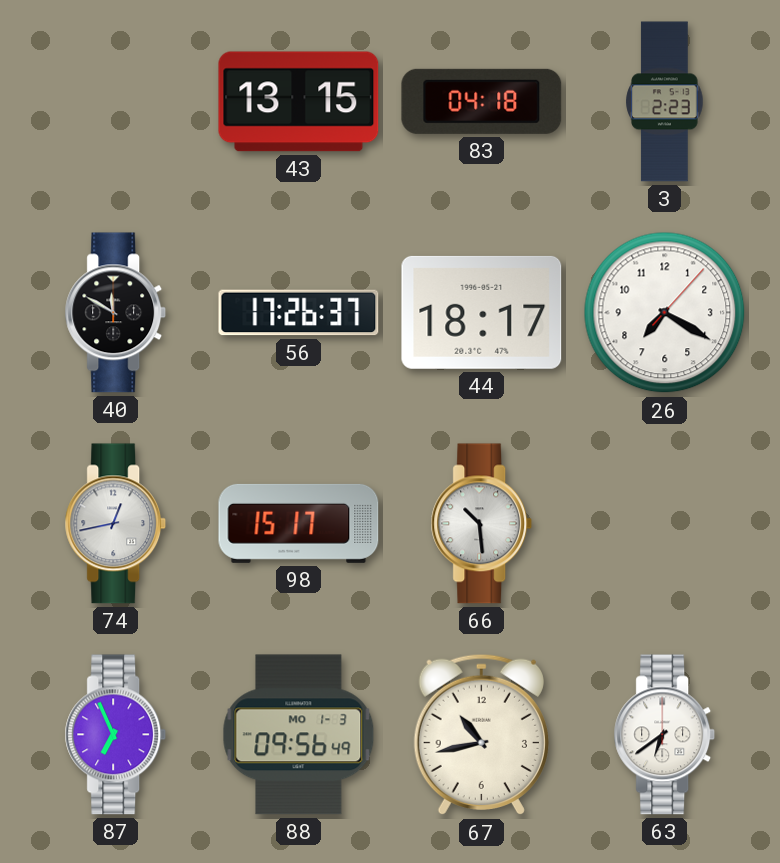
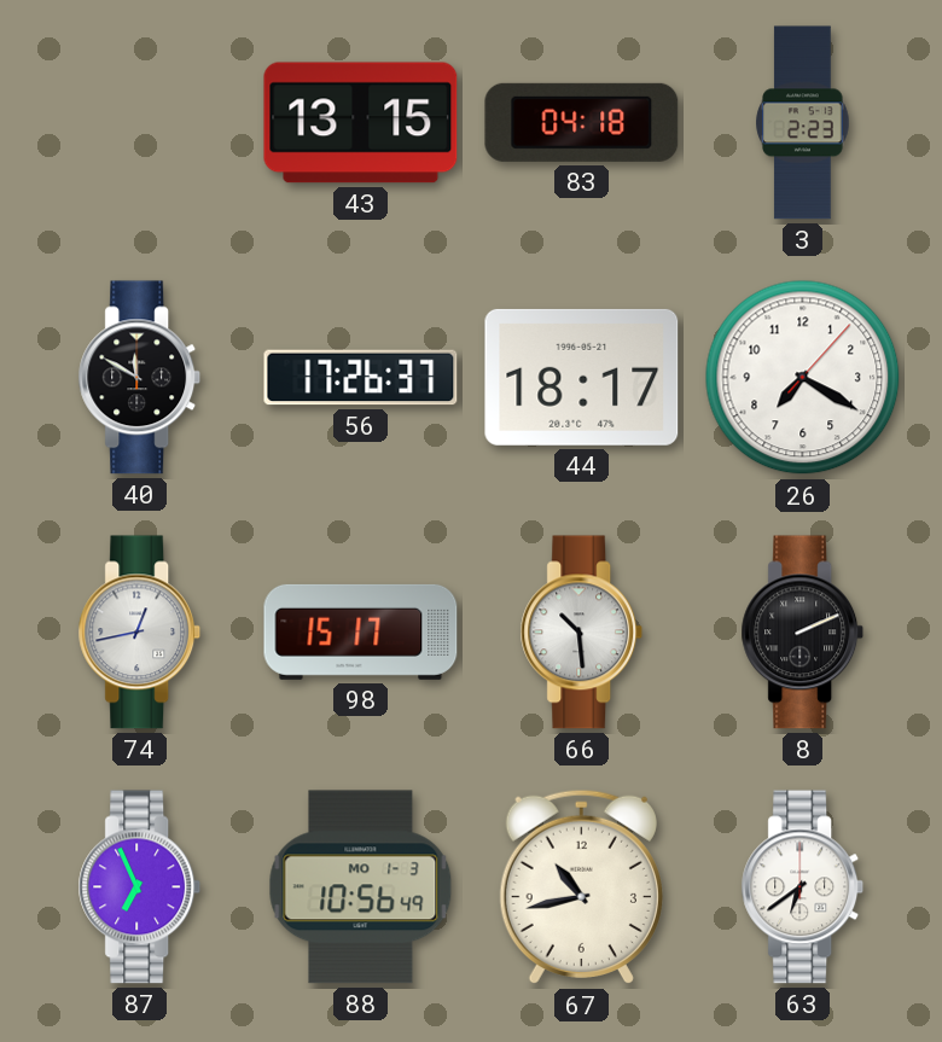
8: none -> 2:11
88: 09:56 -> 10:56
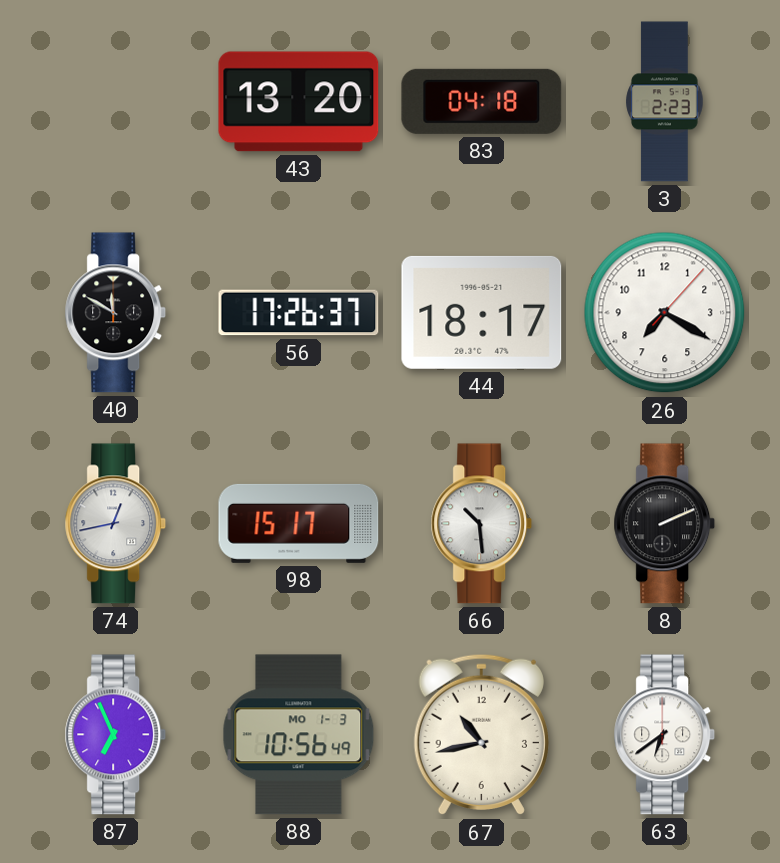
43: 13:15 -> 13:20
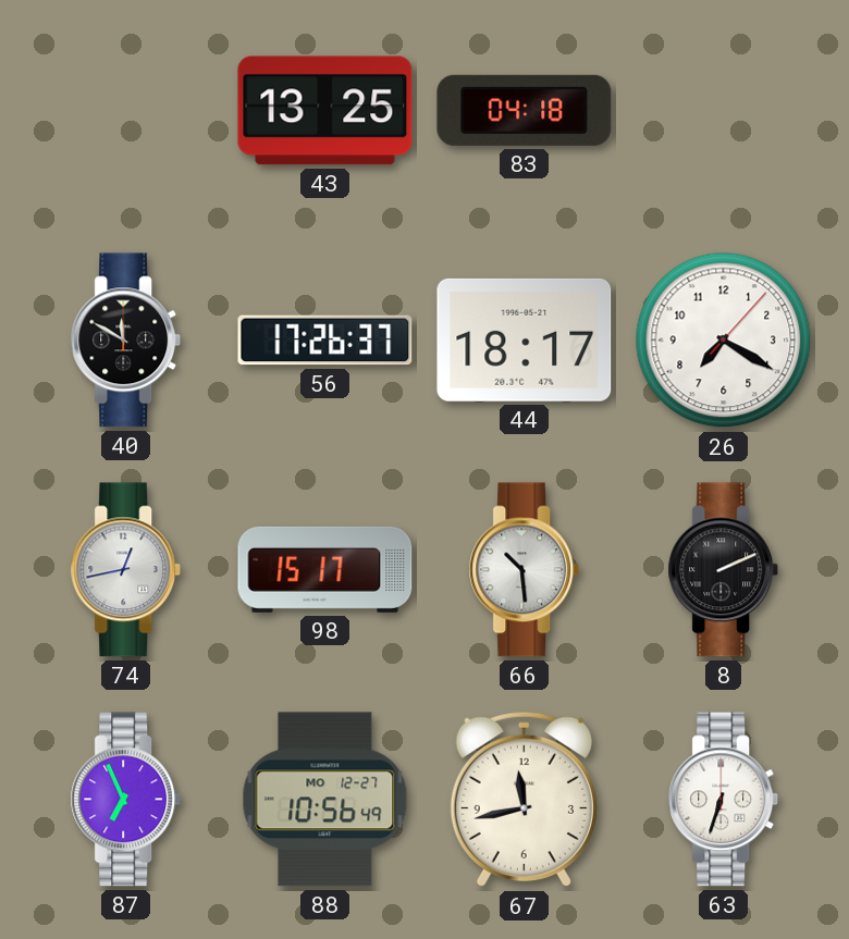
43: 13:20 -> 13:25
3: 2:23 -> none
88 date: MO 1-3 -> MO 12-27
67: 10:43 -> 11:43
63: 6:39 -> 6:33
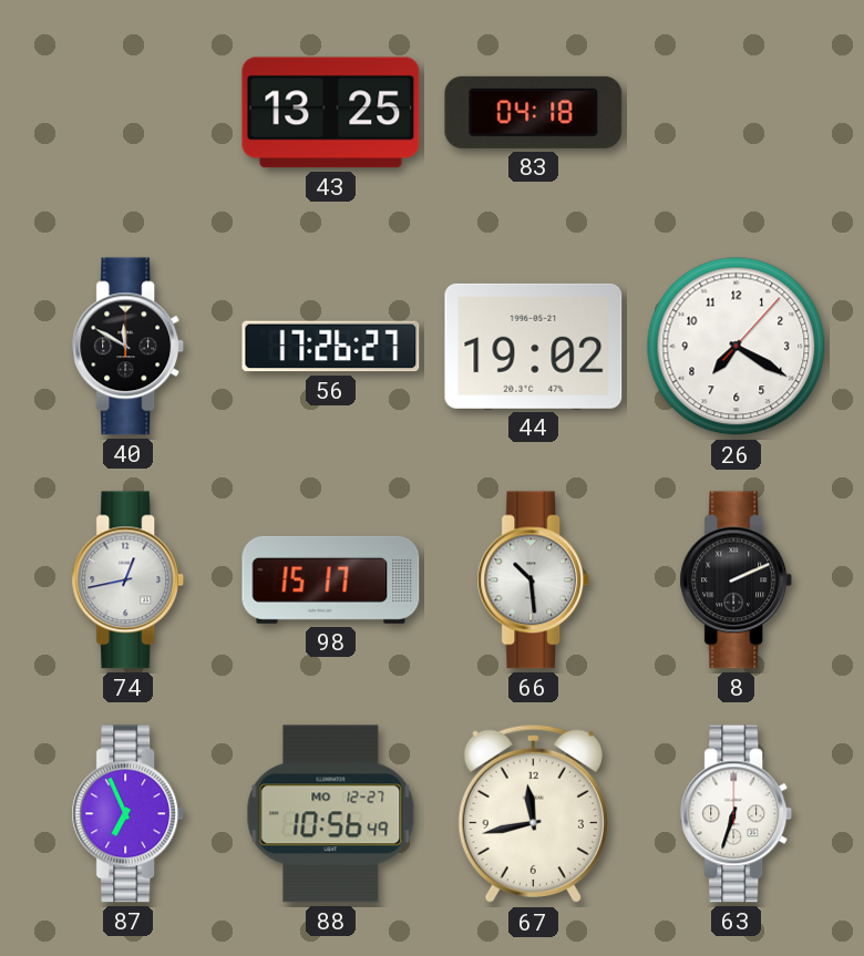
56: 17:26:37 -> 17:26:27
44: 18:17 -> 19:02
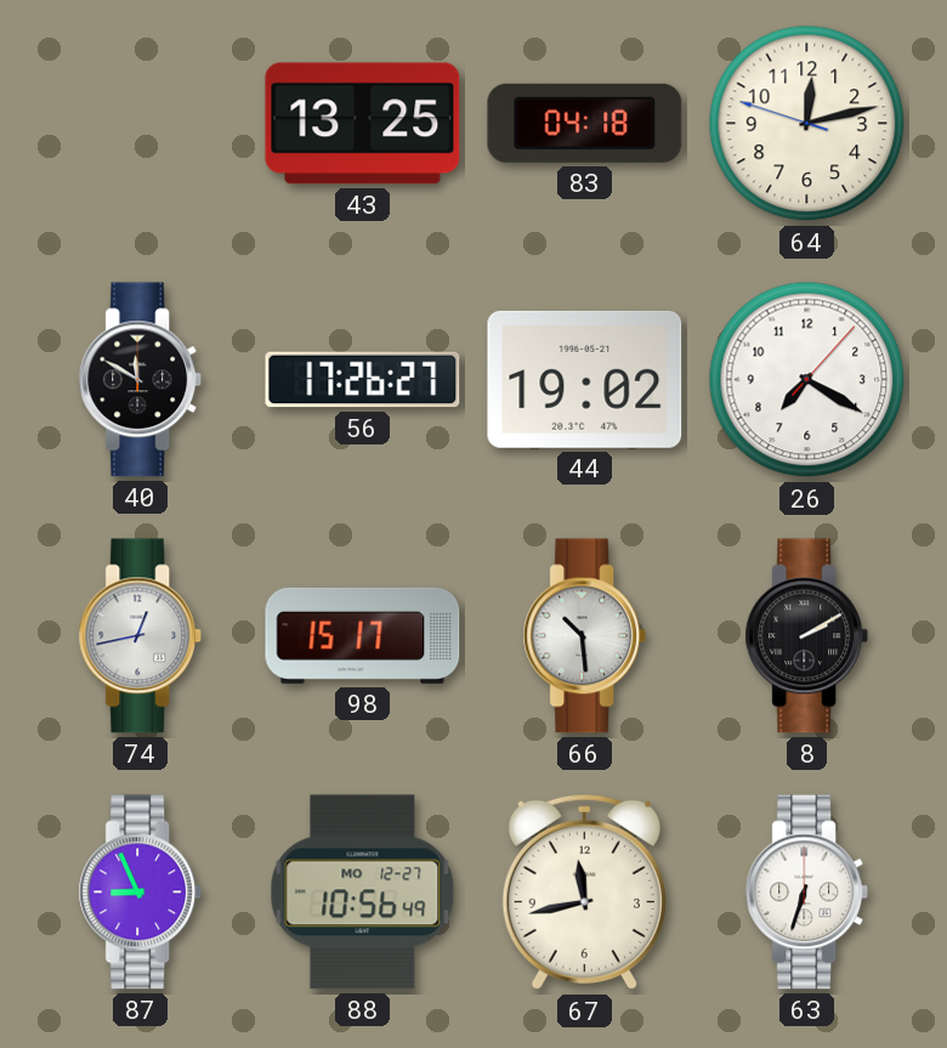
64: none -> 12:12
8: 2:11 -> 2:10
87: 6:56 -> 8:56
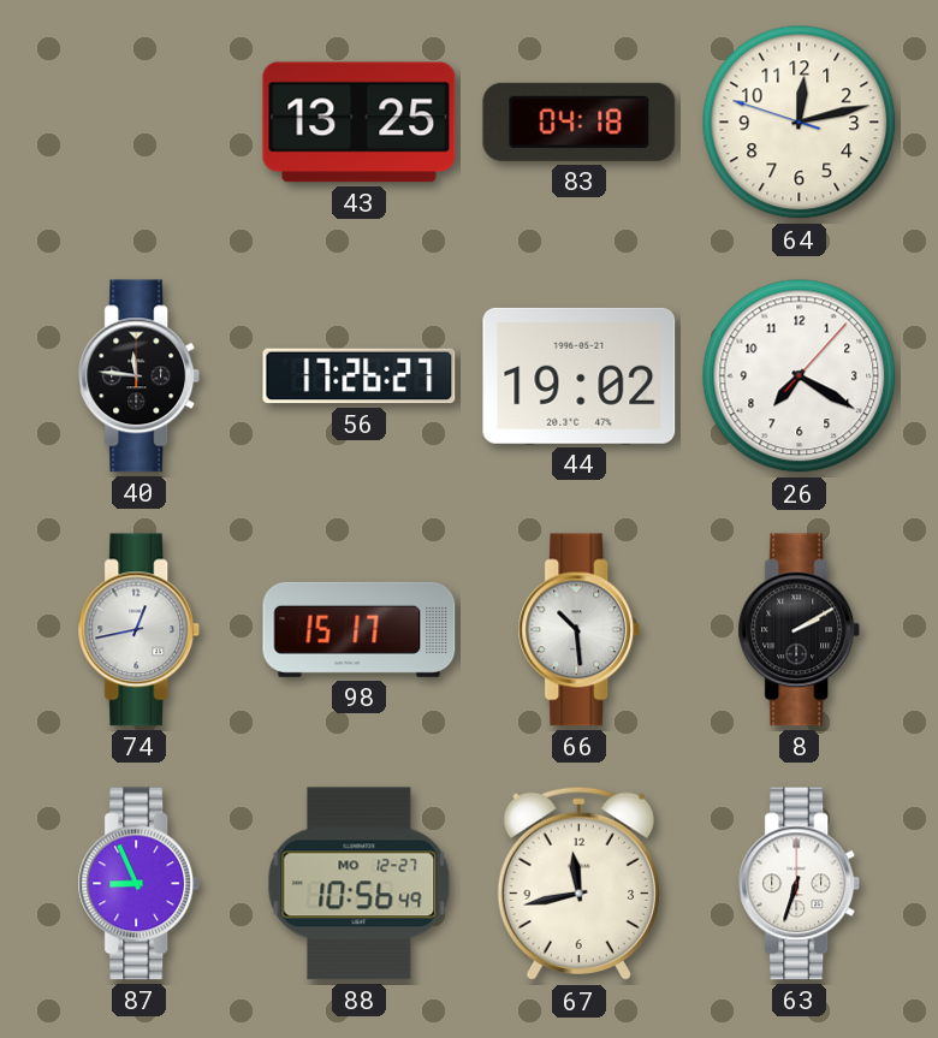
40: 11:50 -> 11:46
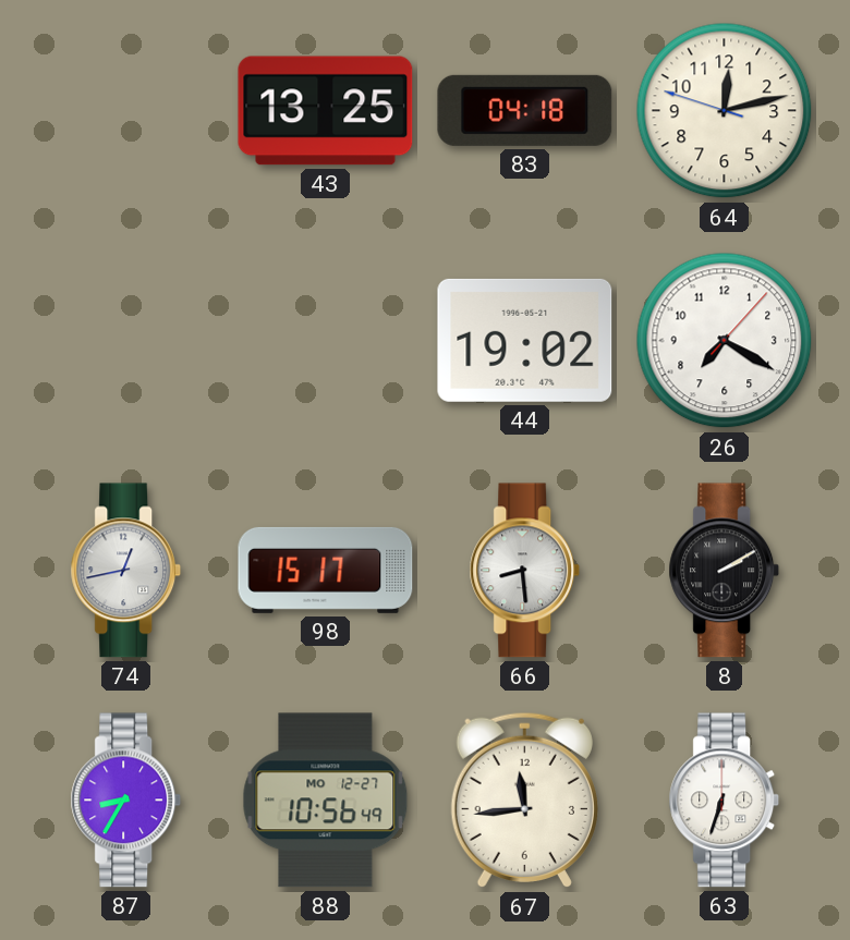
40: 11:46 -> none
56: 17:26 -> none
66: 10:29 -> 8:29
87: 8:56 -> 8:35
67: 11:43 -> 11:44
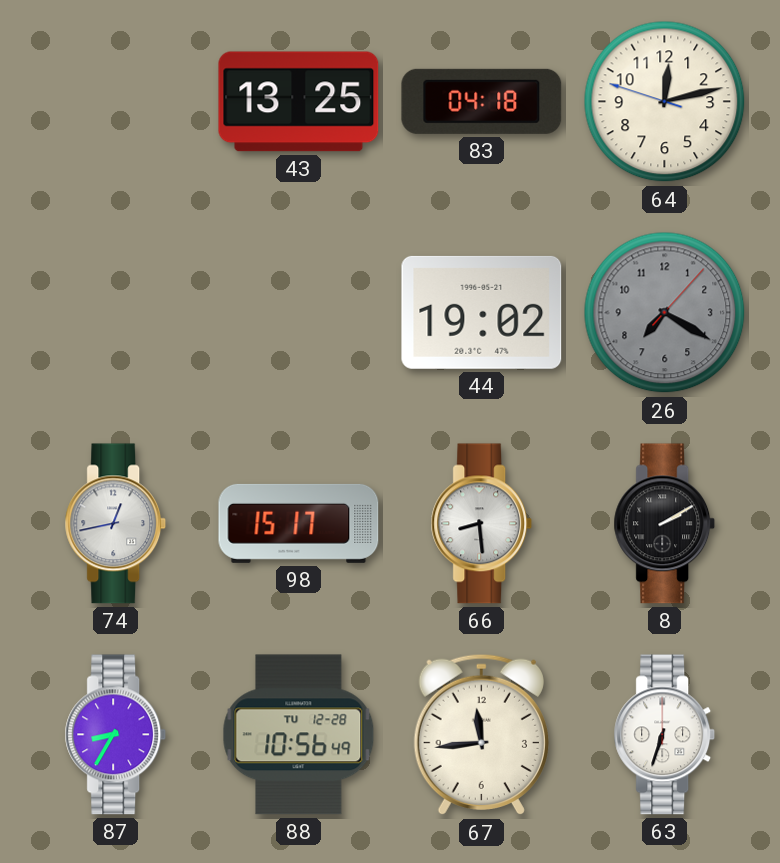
26 dial: white -> grey
88 date: MO 12-27 -> TU 12-28
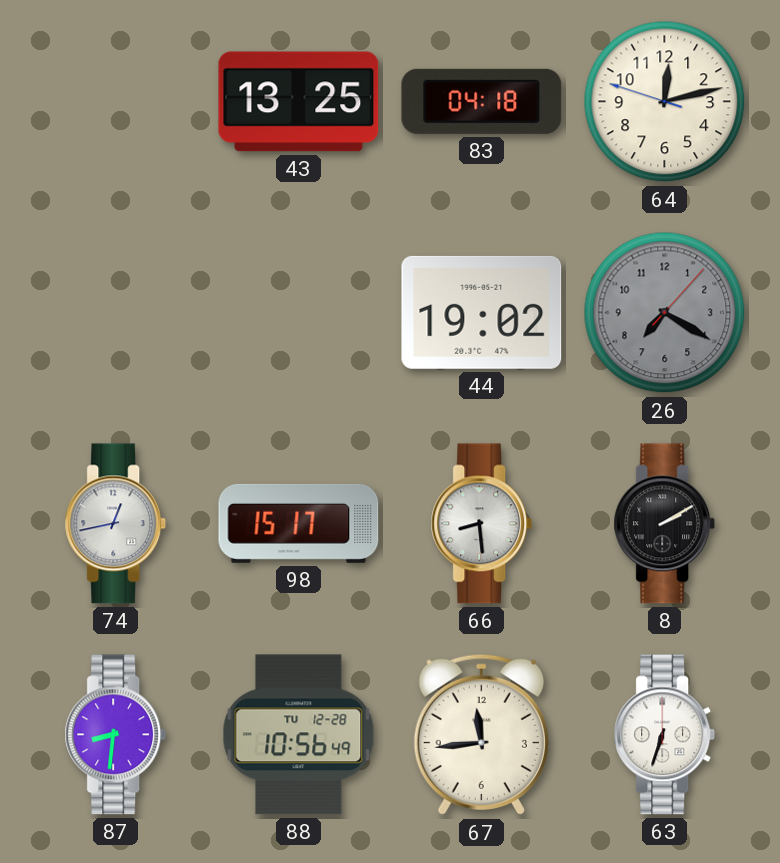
87: 8:35 -> 8:31
